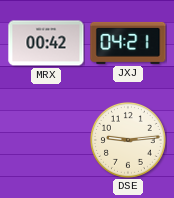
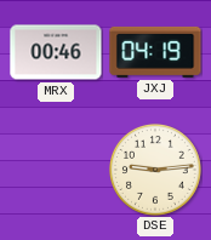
MRX: 00:42 -> 00:46
JXJ: 04:21 -> 04:19
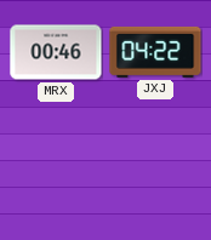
JXJ: 04:19 -> 04:22
DSE: 9:14 -> none
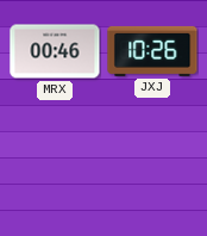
JXJ: 04:22 -> 10:26
